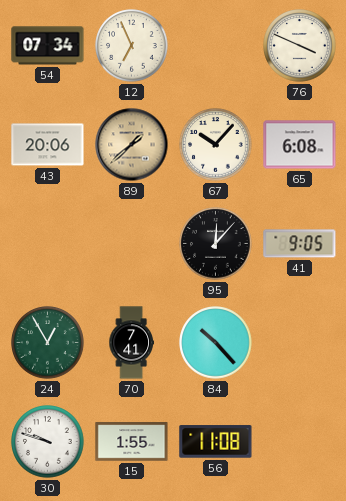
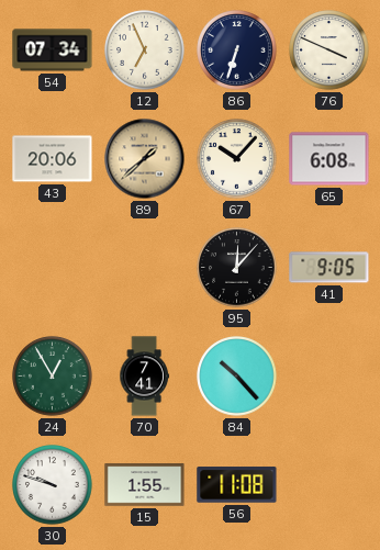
86: none -> 6:33
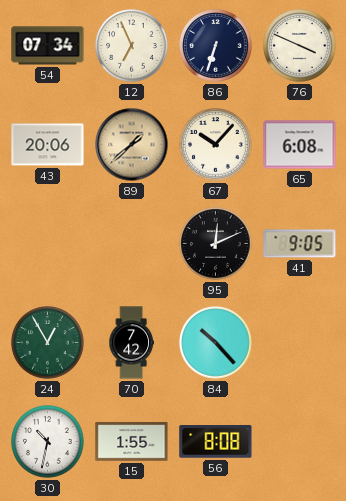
95: 12:07 -> 12:11
70: 7:41 -> 7:42
30: 9:48 -> 10:32
56: 11:08 -> 8:08
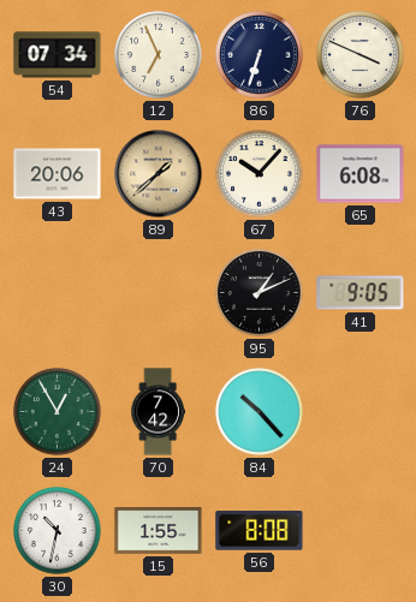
95: 12:11 -> 1:11
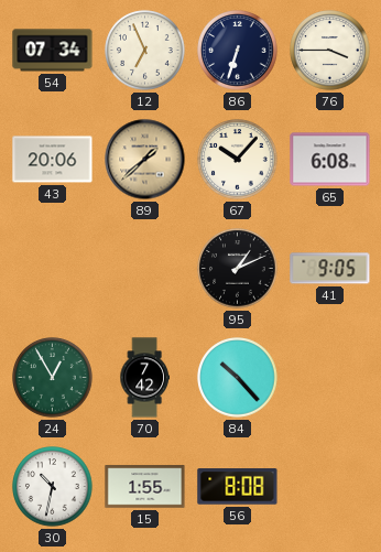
76: 3:49 -> 3:45
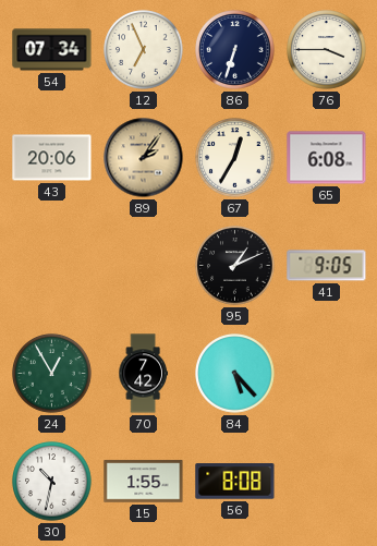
89: 1:38 -> 2:06
67: 10:07 -> 12:35
84: 10:23 -> 5:23
